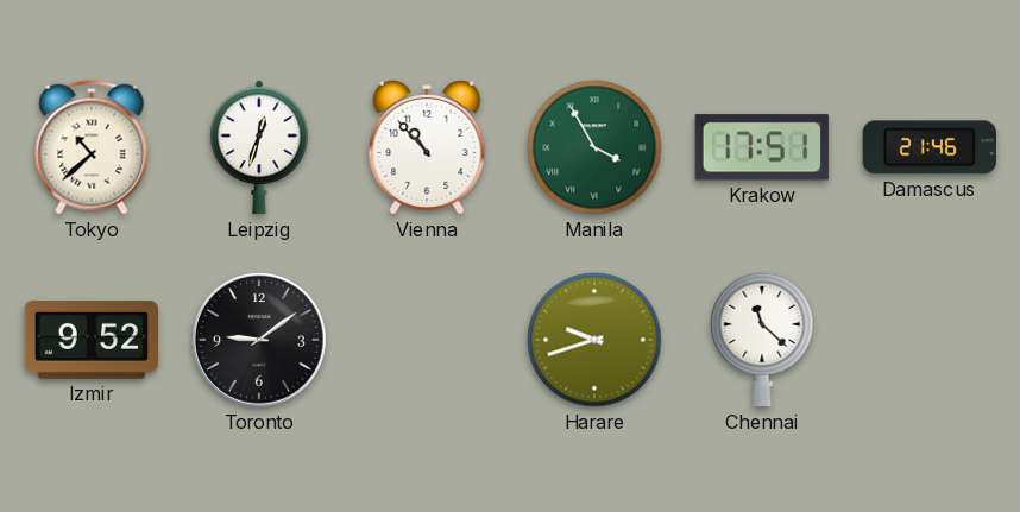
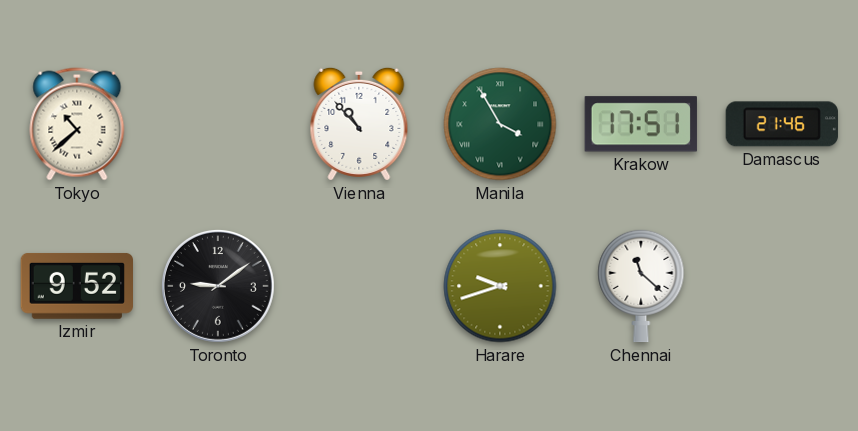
Leipzig: 12:33 -> none
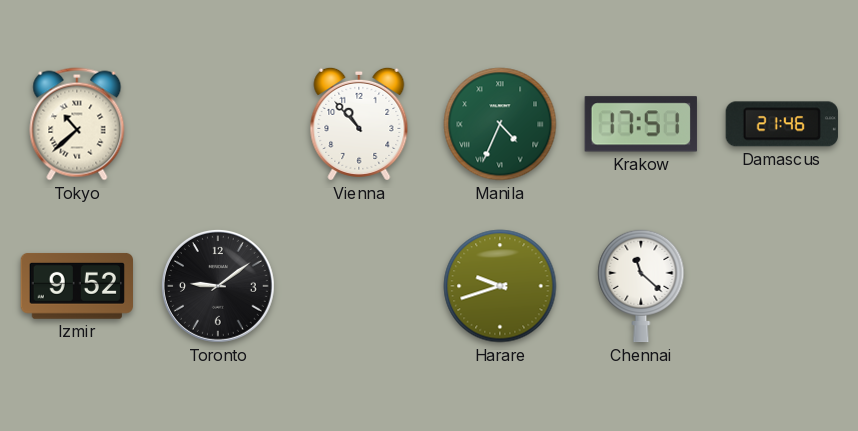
Manila: 3:55 -> 4:34
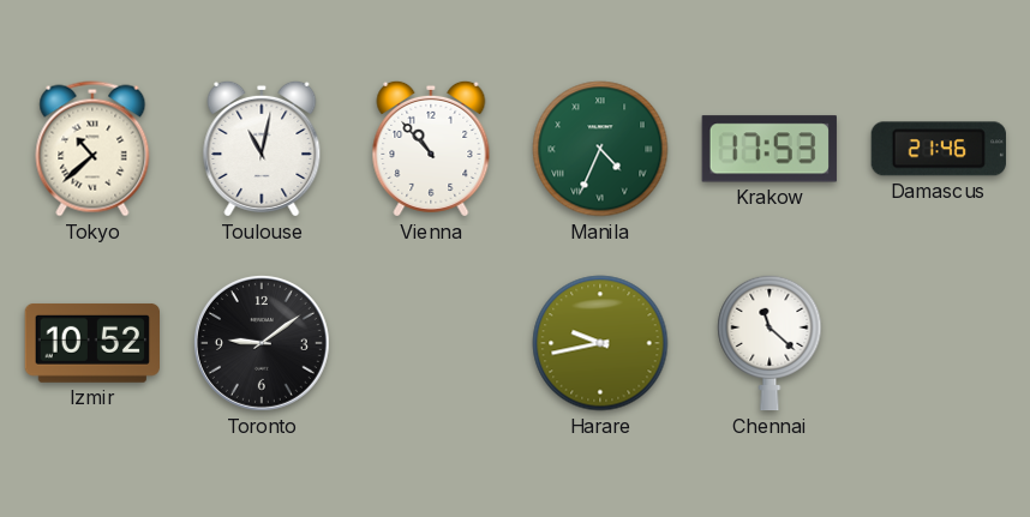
Toulouse: none -> 11:02
Krakow: 17:51 -> 17:53
Izmir: 9:52 -> 10:52
Harare: 9:42 -> 9:43
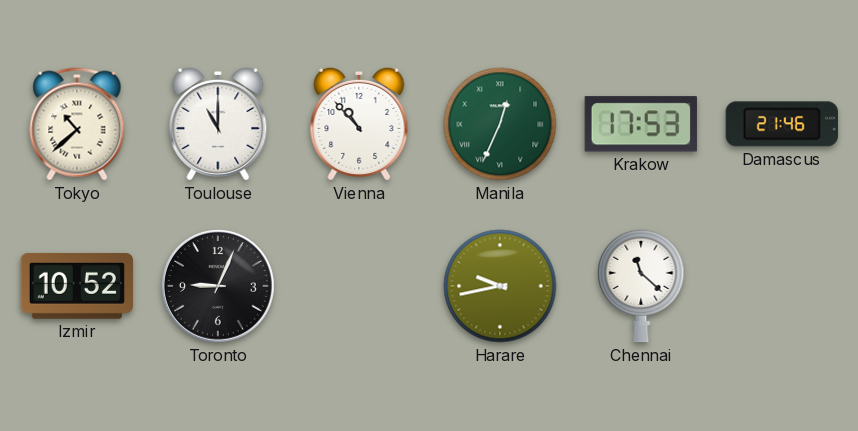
Toulouse: 11:02 -> 11:00
Manila: 4:34 -> 12:34
Toronto: 9:09 -> 9:04
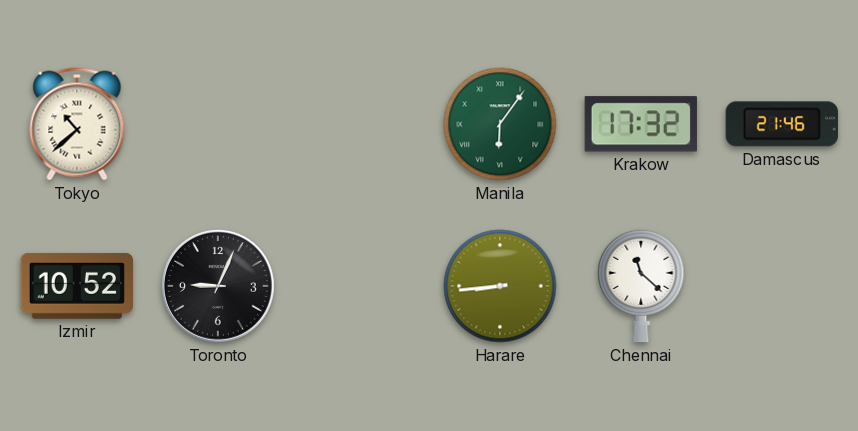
Toulouse: 11:00 -> none
Vienna: 10:53 -> none
Manila: 12:34 -> 6:06
Krakow: 17:53 -> 17:32
Harare: 9:43 -> 8:44
